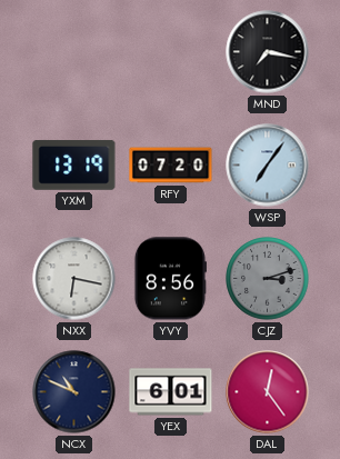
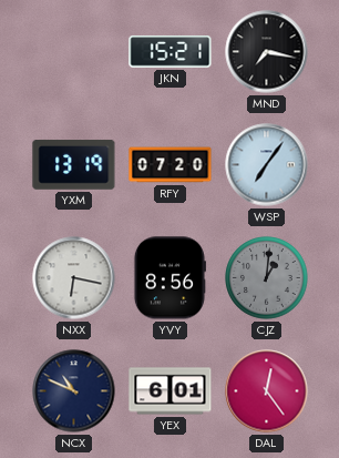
JKN: none -> 15:21
CJZ: 3:12 -> 1:01
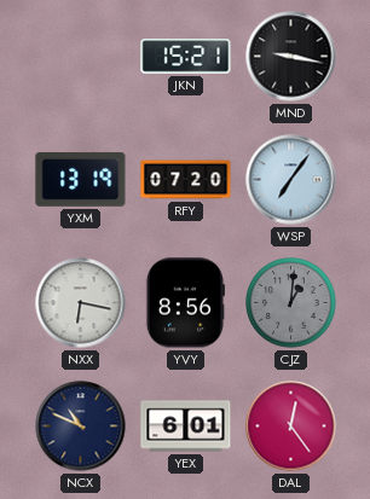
MND: 7:17 -> 9:17
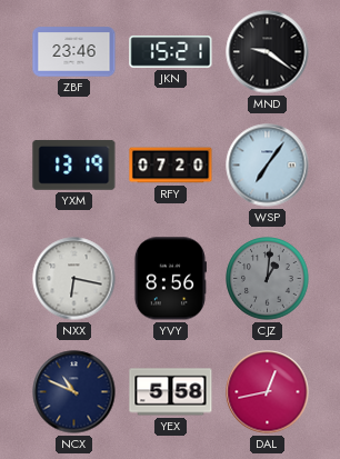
ZBF: none -> 23:46
MND: 9:17 -> 9:21
YEX: 6:01 -> 5:58
DAL: 12:24 -> 12:43
